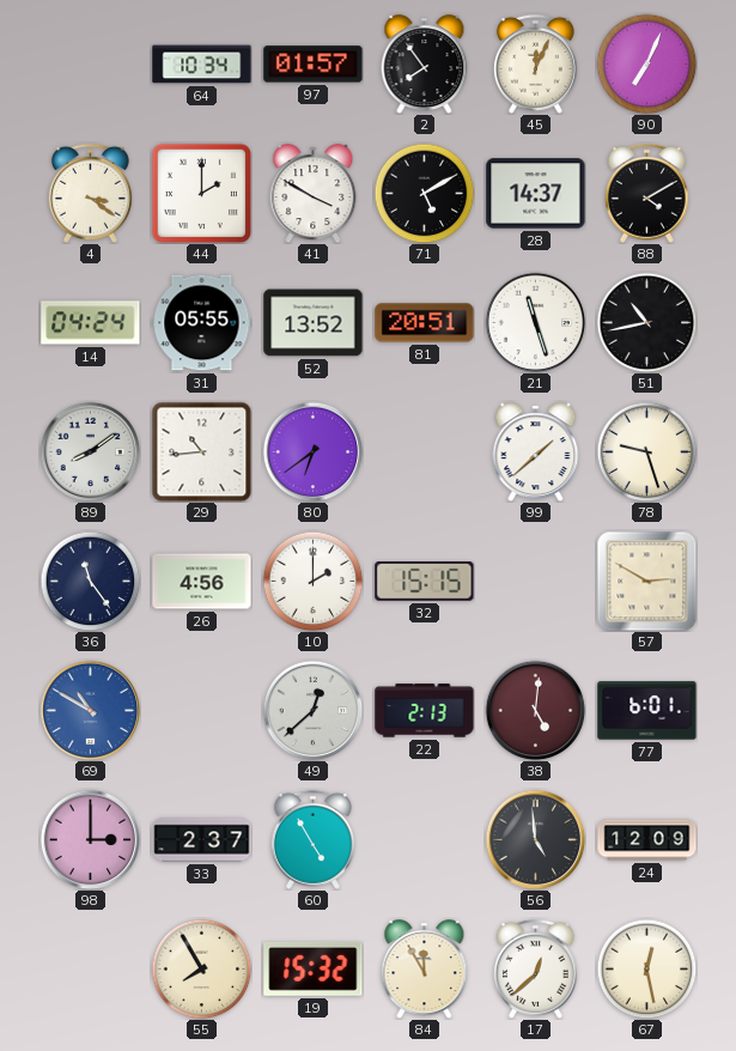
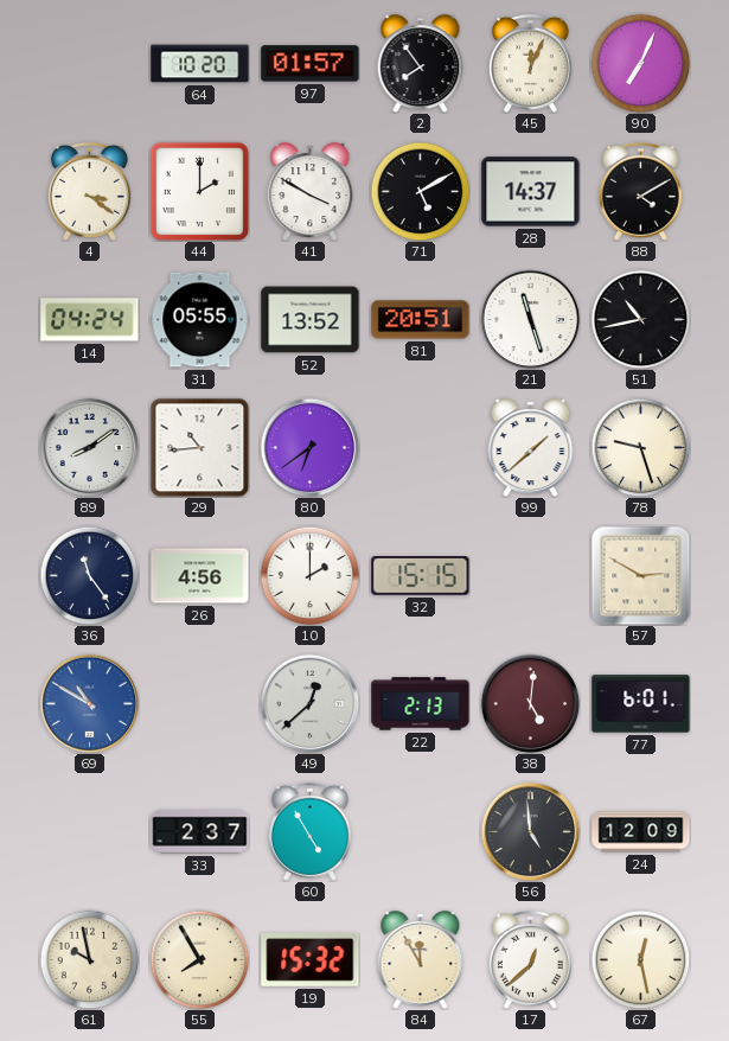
64: 10:34 -> 10:20
98: 3:00 -> none
61: none -> 9:58
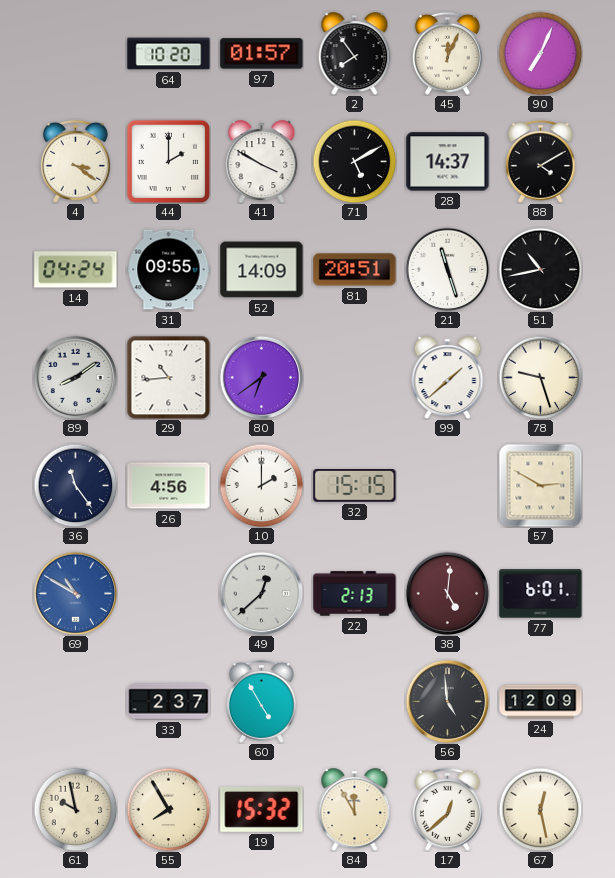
31: 05:55 -> 09:55
52: 13:52 -> 14:09
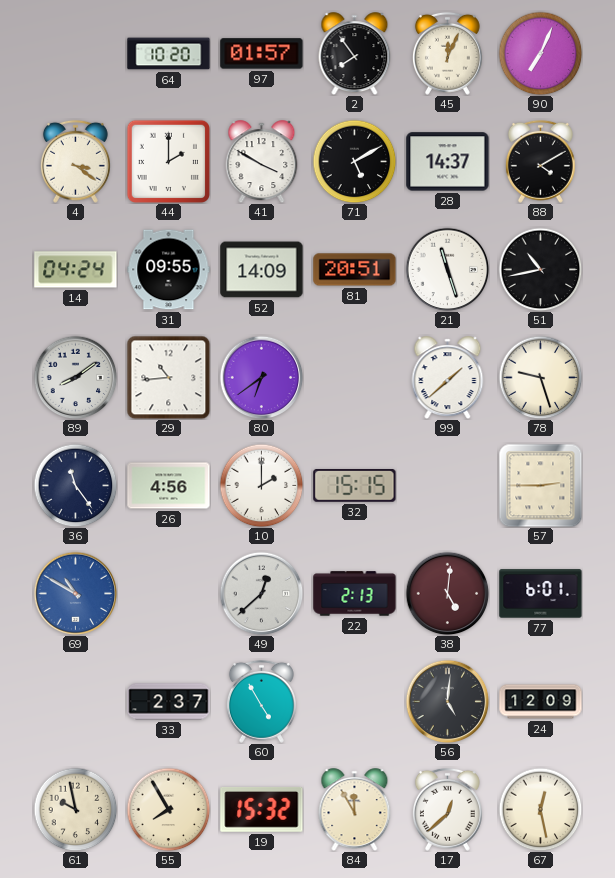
57: 2:50 -> 2:45
56: 4:59 -> 5:01
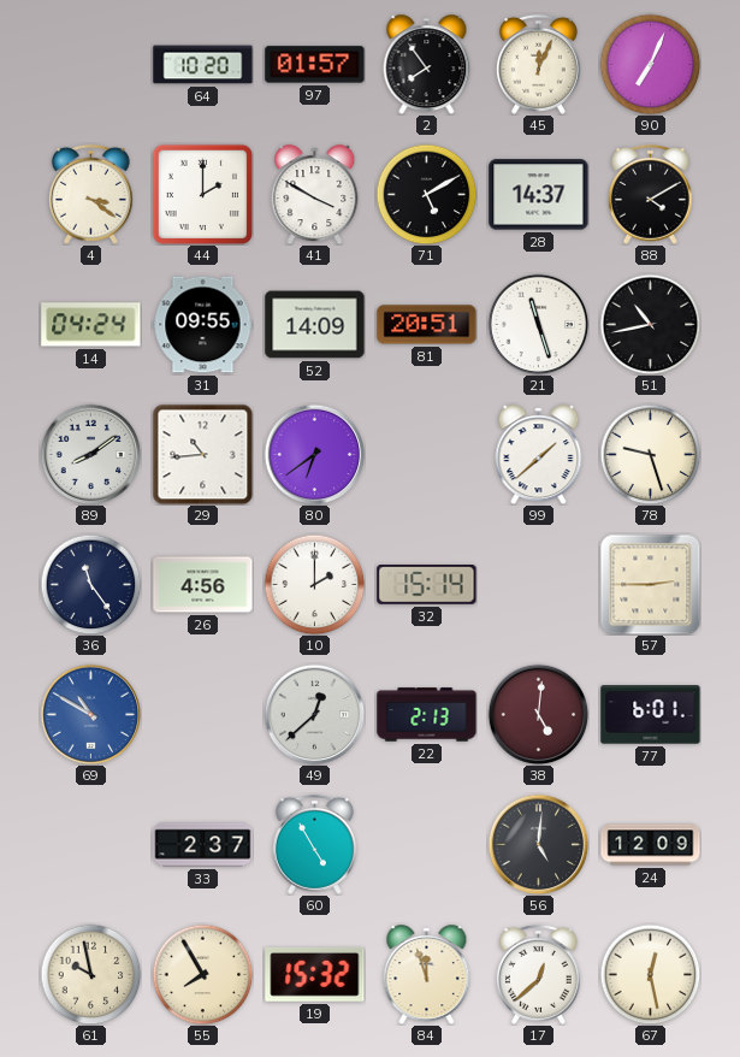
32: 15:15 -> 15:14
84: 11:55 -> 11:57
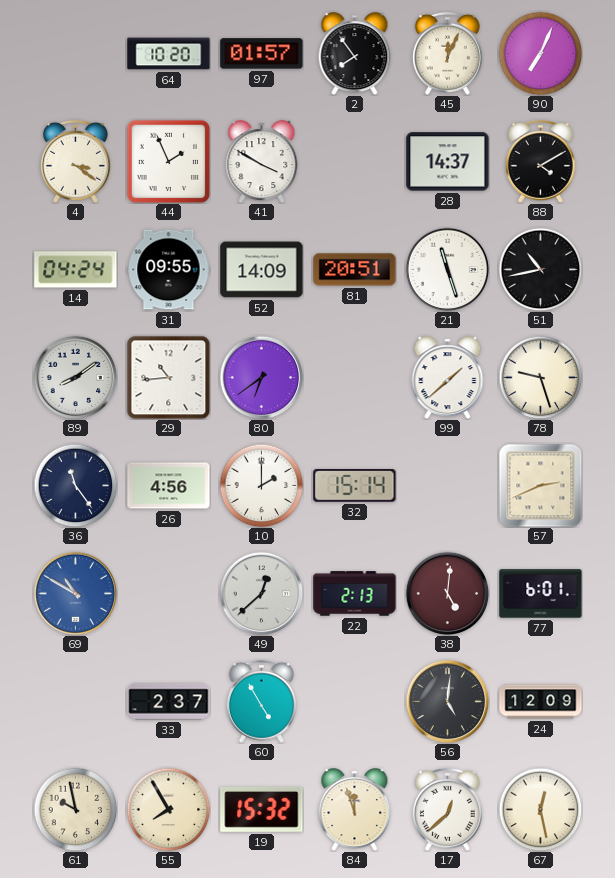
44: 2:00 -> 1:56
71: 5:10 -> none
57: 2:45 -> 2:41
